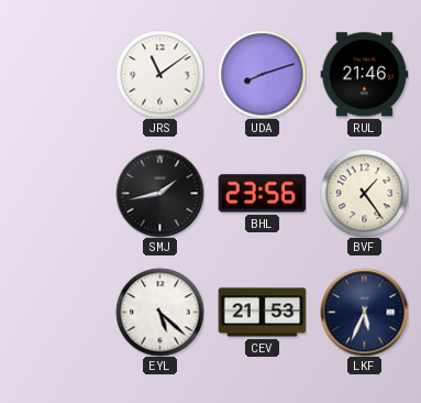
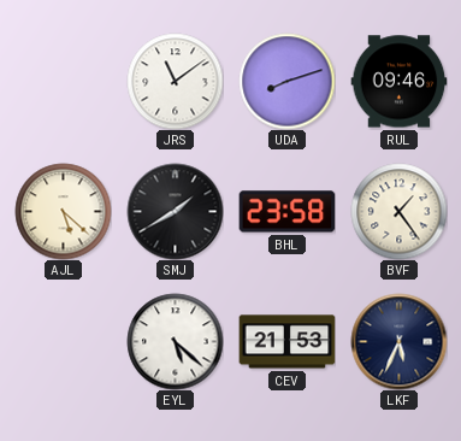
RUL: 21:46 -> 09:46
AJL: none -> 5:22
SMJ: 1:43 -> 1:40
BHL: 23:56 -> 23:58
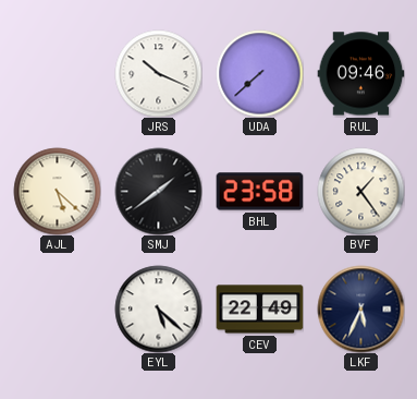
JRS: 11:09 -> 10:19
UDA: 8:12 -> 7:38
SMJ: 1:40 -> 1:39
CEV: 21:53 -> 22:49
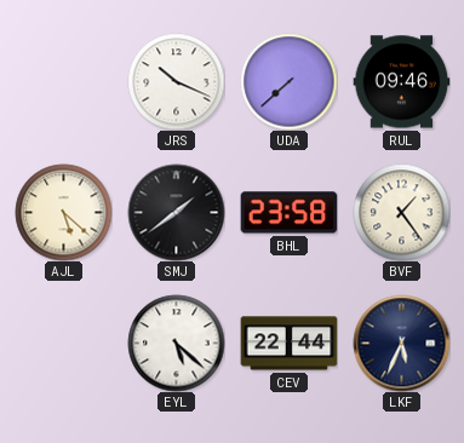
CEV: 22:49 -> 22:44
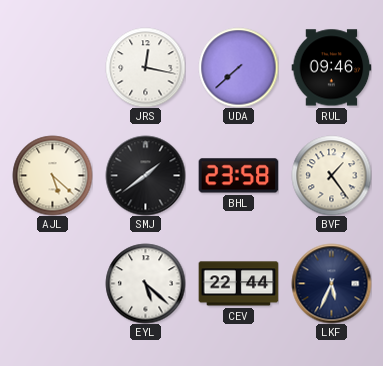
JRS: 10:19 -> 12:17
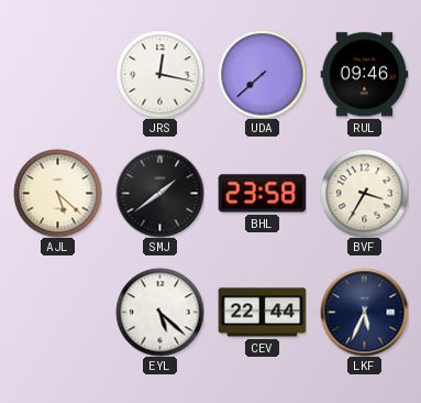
BVF: 1:24 -> 3:35
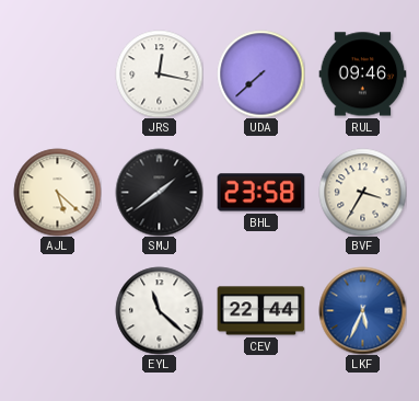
EYL: 5:22 -> 11:22
LKF dial: navy -> blue
